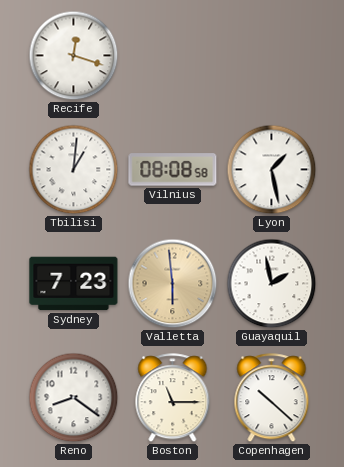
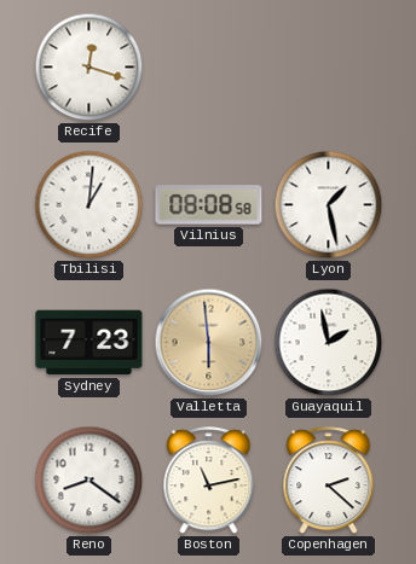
Boston: 11:15 -> 11:13
Copenhagen: 10:22 -> 2:22
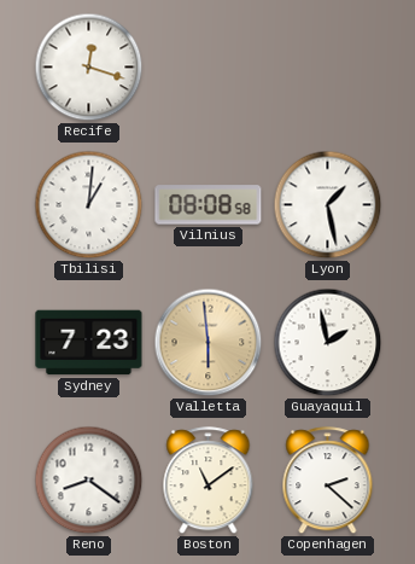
Boston: 11:13 -> 11:09
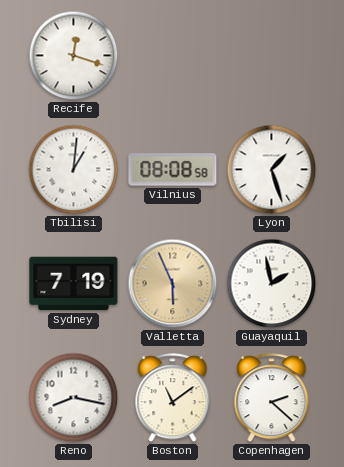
Lyon: 1:28 -> 1:27
Sydney: 7:23 -> 7:19
Valletta: 5:59 -> 5:56
Reno: 8:21 -> 8:17
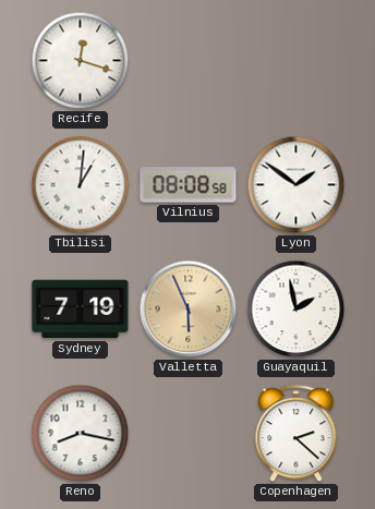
Lyon: 1:27 -> 1:51
Boston: 11:09 -> none
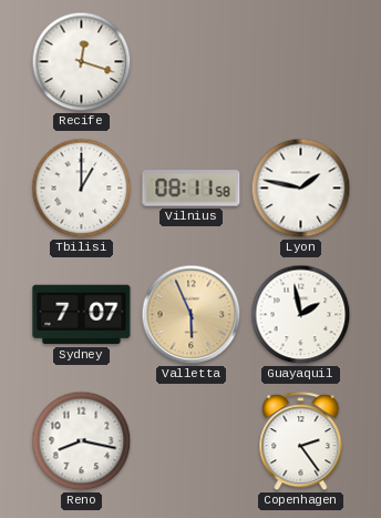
Tbilisi: 1:01 -> 1:00
Vilnius: 08:08 -> 08:11
Lyon: 1:51 -> 1:47
Sydney: 7:19 -> 7:07
Copenhagen: 2:22 -> 2:24
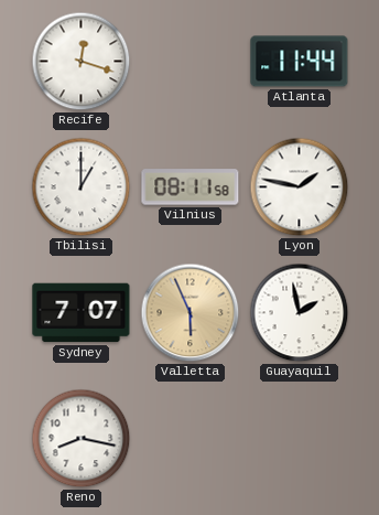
Atlanta: none -> 11:44
Copenhagen: 2:24 -> none
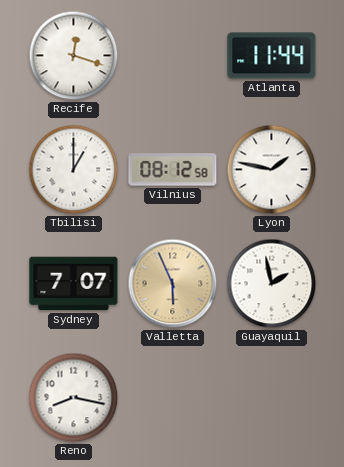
Vilnius: 08:11 -> 08:12
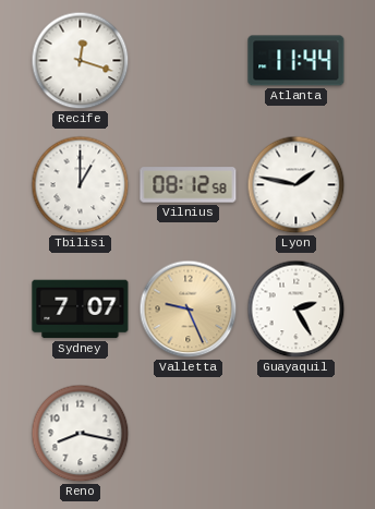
Valletta: 5:56 -> 9:26
Guayaquil: 1:58 -> 2:25
